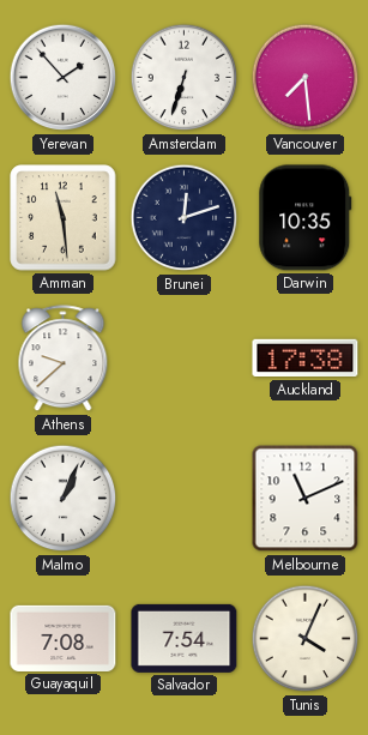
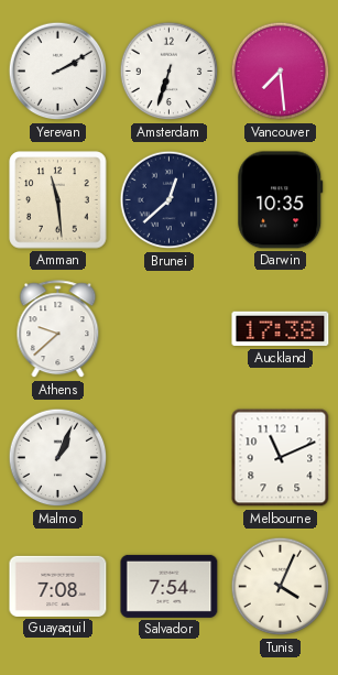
Yerevan: 1:53 -> 2:10
Brunei: 12:12 -> 12:38
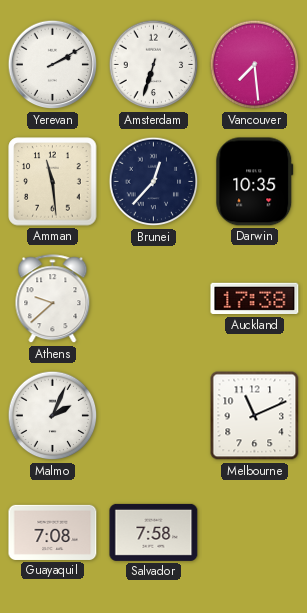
Brunei: 12:38 -> 12:37
Malmo: 1:04 -> 2:04
Salvador: 7:54 -> 7:58
Tunis: 4:04 -> none
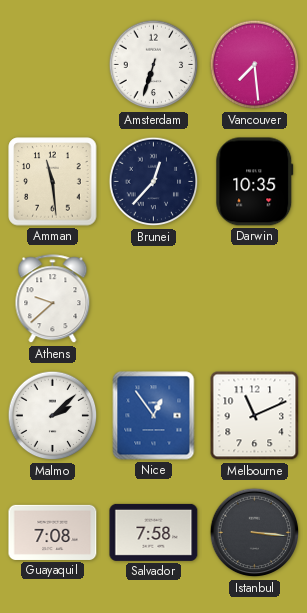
Yerevan: 2:10 -> none
Auckland: 17:38 -> none
Malmo: 2:04 -> 2:08
Nice: none -> 12:54
Istanbul: none -> 3:16
